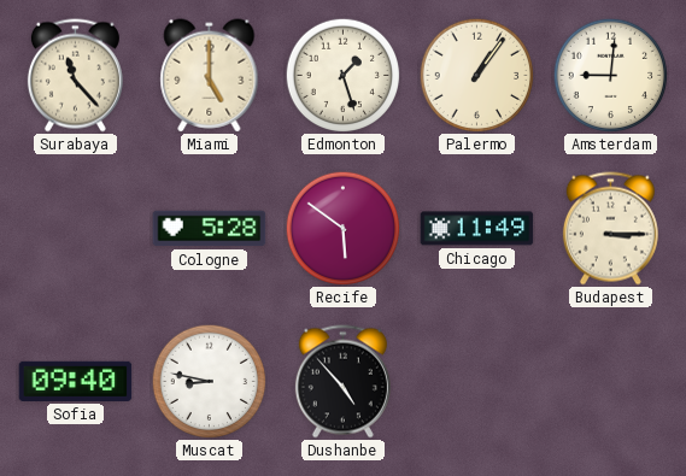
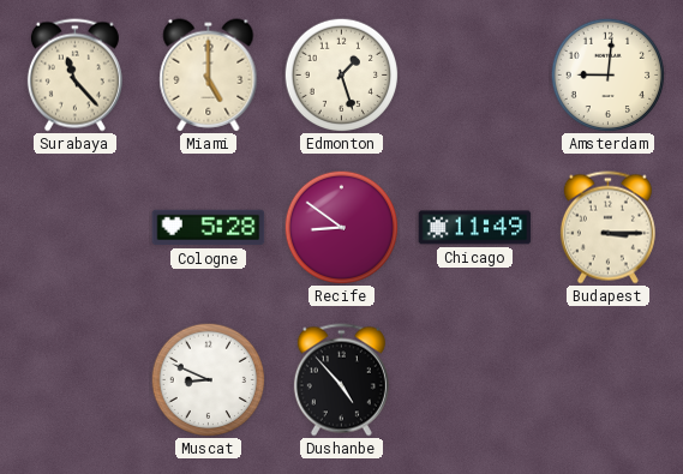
Palermo: 1:06 -> none
Recife: 5:51 -> 8:51
Sofia: 09:40 -> none
Muscat: 8:47 -> 8:49
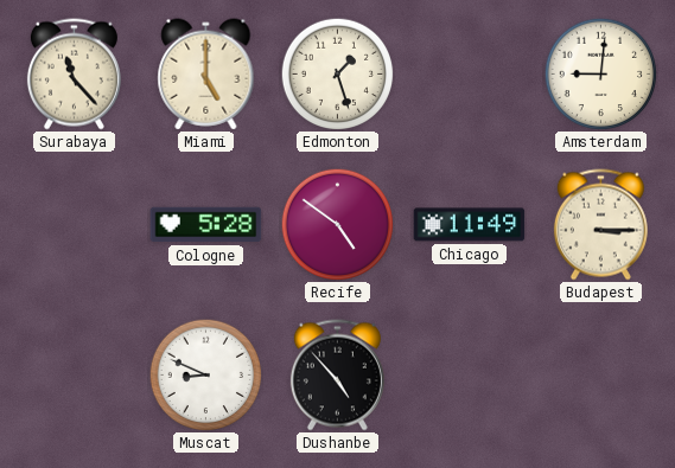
Recife: 8:51 -> 4:51
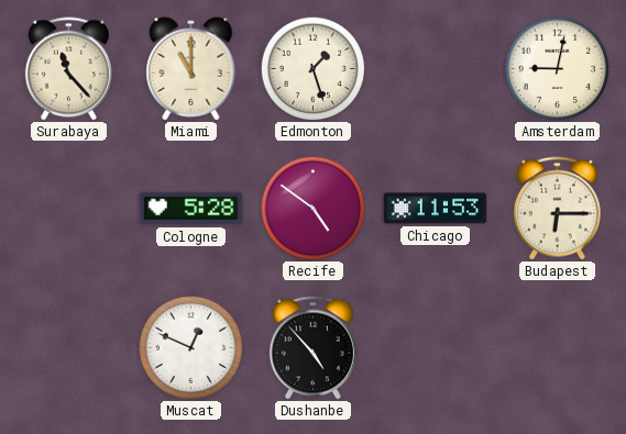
Miami: 5:00 -> 11:00
Amsterdam: 9:01 -> 9:02
Chicago: 11:49 -> 11:53
Budapest: 3:15 -> 6:15
Muscat: 8:49 -> 12:49
